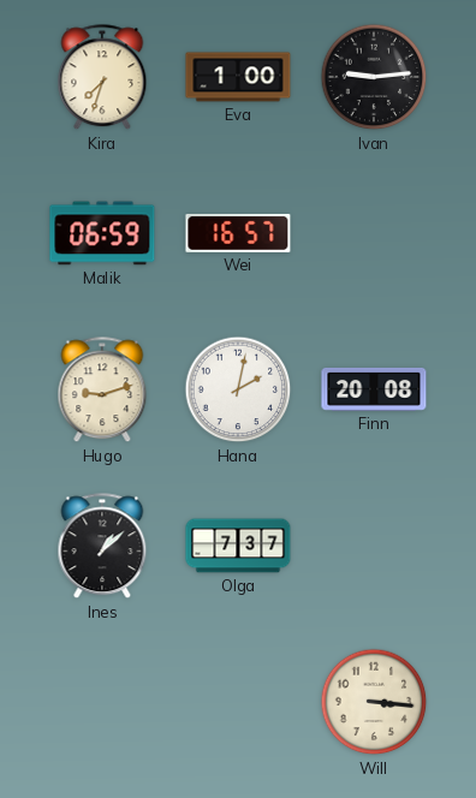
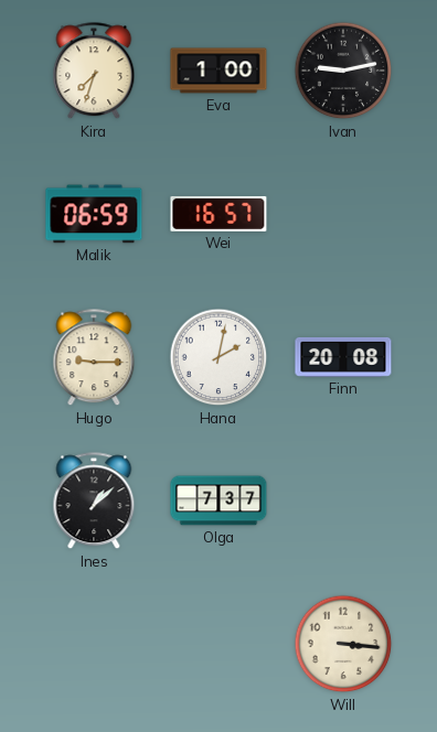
Ivan: 9:14 -> 9:13
Hugo: 9:12 -> 9:15
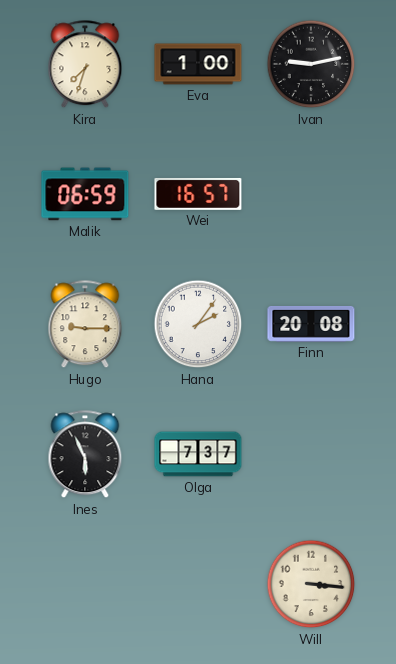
Hana: 2:02 -> 2:06
Ines: 1:08 -> 5:56
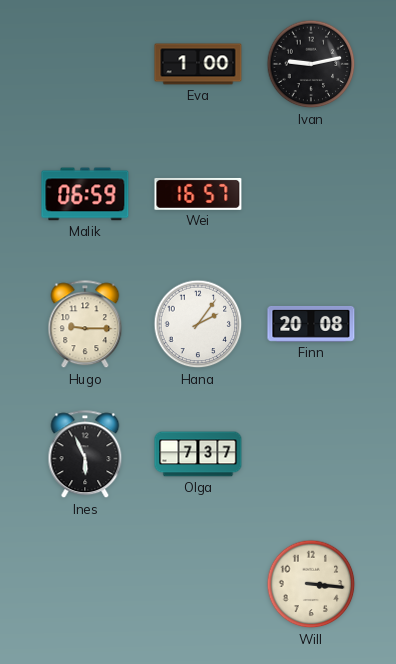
Kira: 7:33 -> none
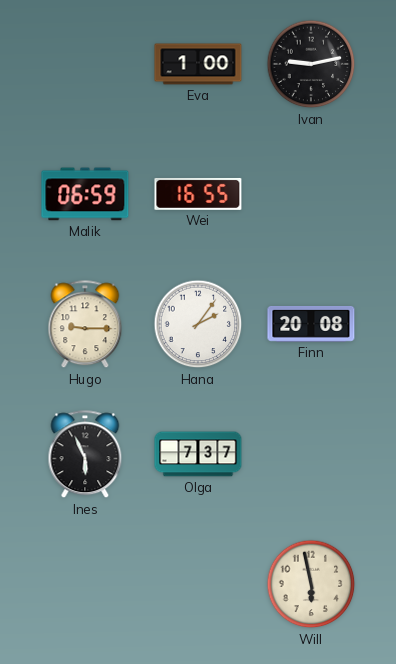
Wei: 16:57 -> 16:55
Will: 3:16 -> 5:58
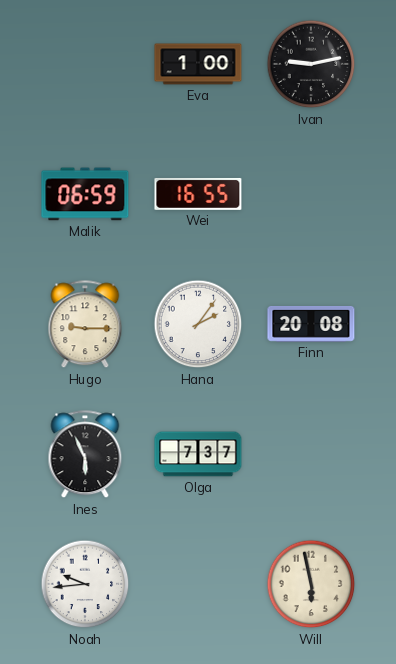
Noah: none -> 9:44
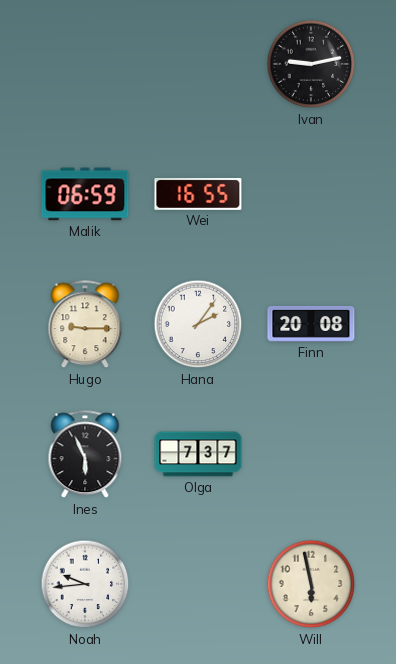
Eva: 1:00 -> none
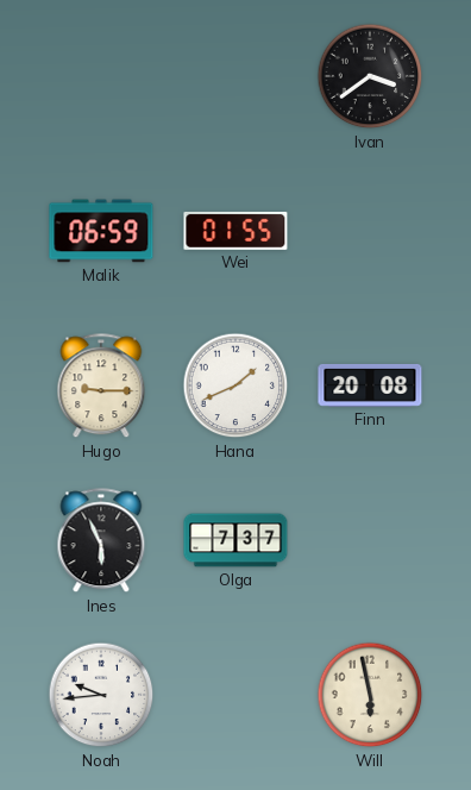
Ivan: 9:13 -> 3:39
Wei: 16:55 -> 01:55
Hana: 2:06 -> 1:41
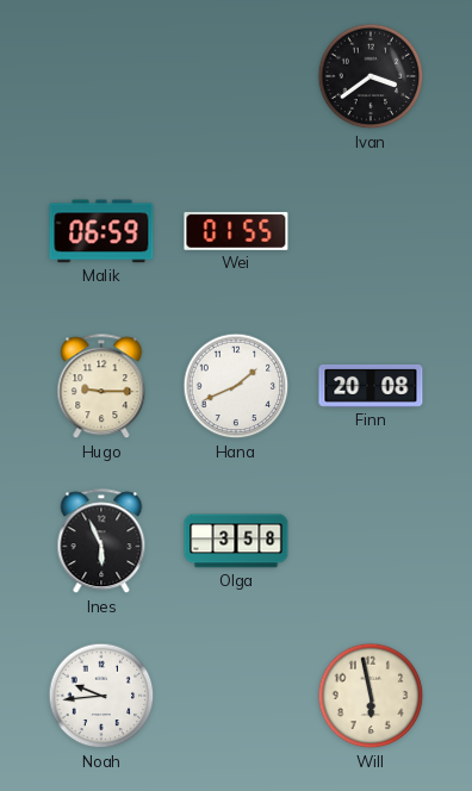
Olga: 7:37 -> 3:58
